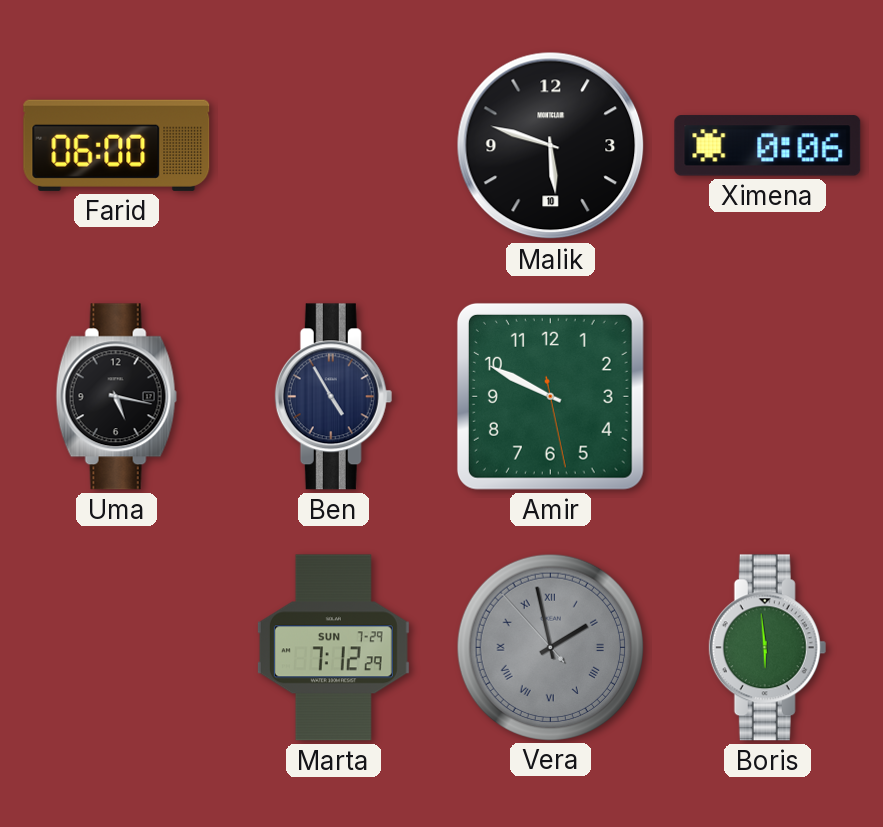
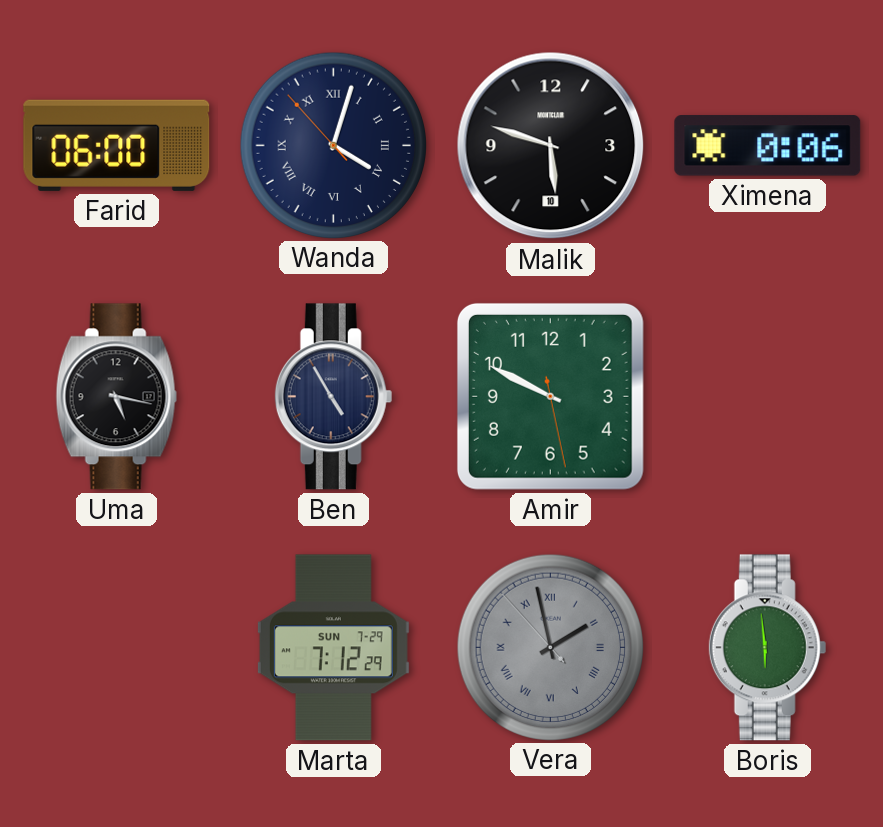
Wanda: none -> 4:02
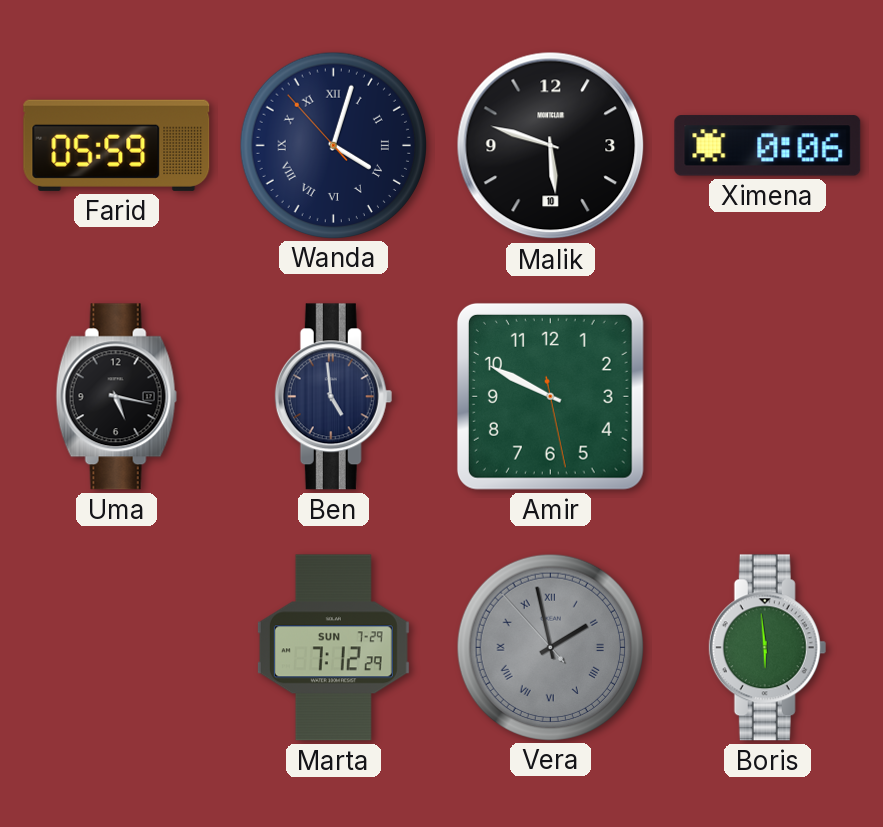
Farid: 06:00 -> 05:59
Ben: 4:55 -> 4:59
